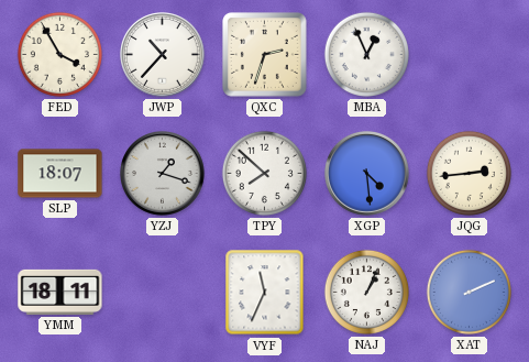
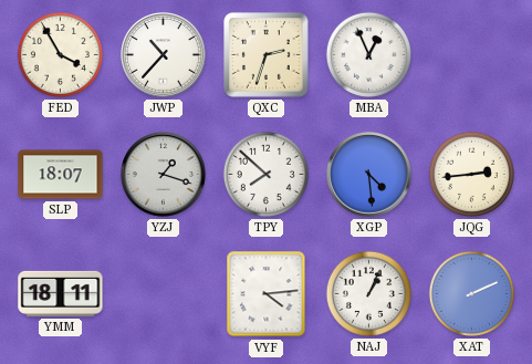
VYF: 11:34 -> 4:14
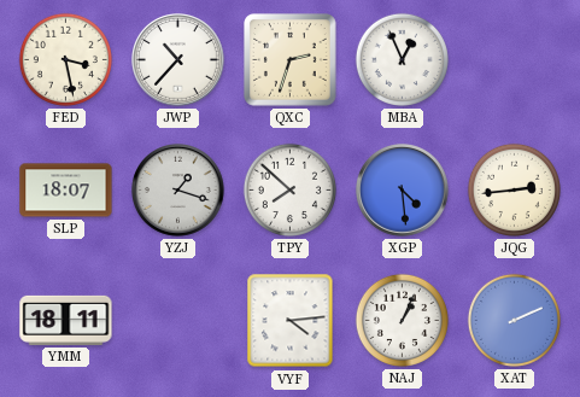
FED: 3:55 -> 3:28
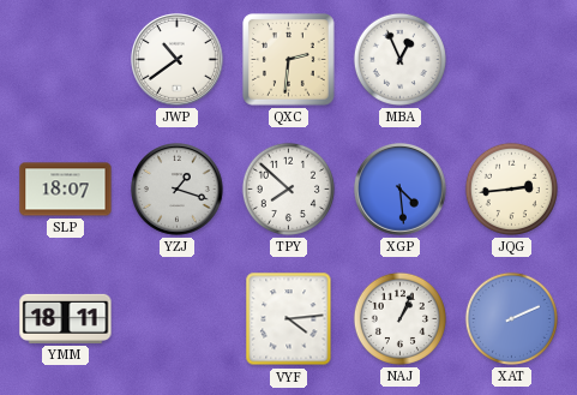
FED: 3:28 -> none
JWP: 10:37 -> 10:39
QXC: 2:33 -> 2:31
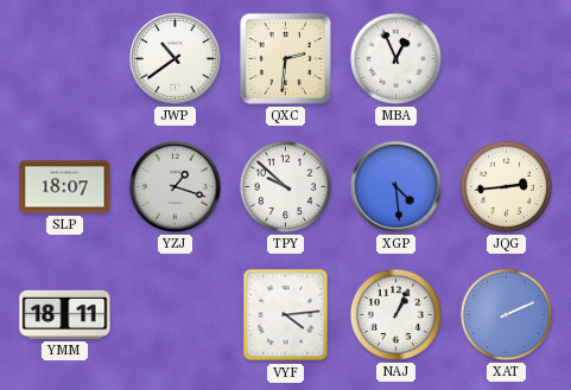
TPY: 7:52 -> 9:52
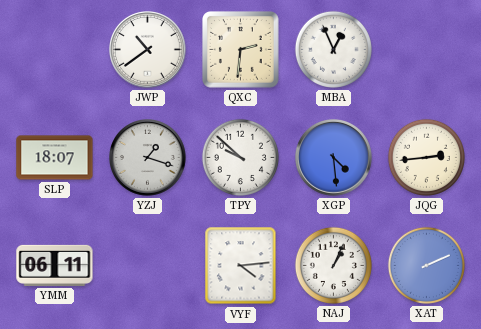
YMM: 18:11 -> 06:11
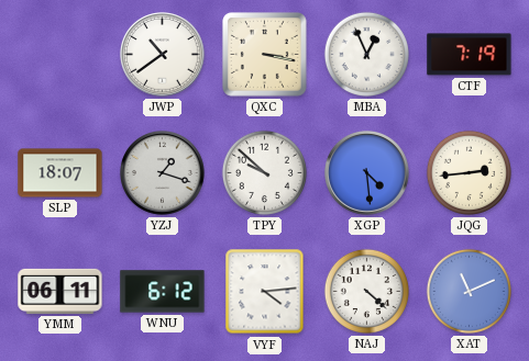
QXC: 2:31 -> 3:17
CTF: none -> 7:19
WNU: none -> 6:12
NAJ: 1:04 -> 4:22
XAT: 2:11 -> 11:11
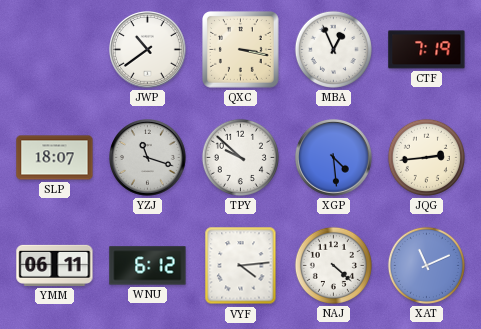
YZJ: 1:18 -> 11:18
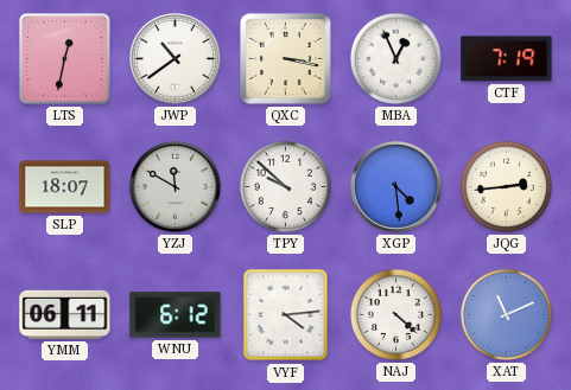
LTS: none -> 12:32
YZJ: 11:18 -> 11:50
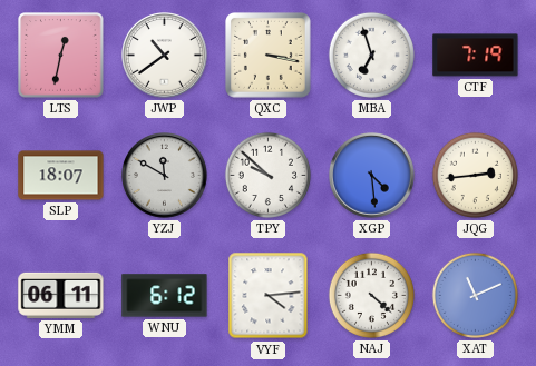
MBA: 12:56 -> 6:57
